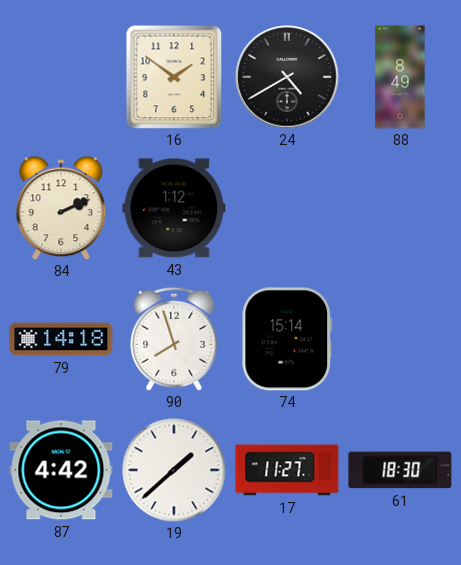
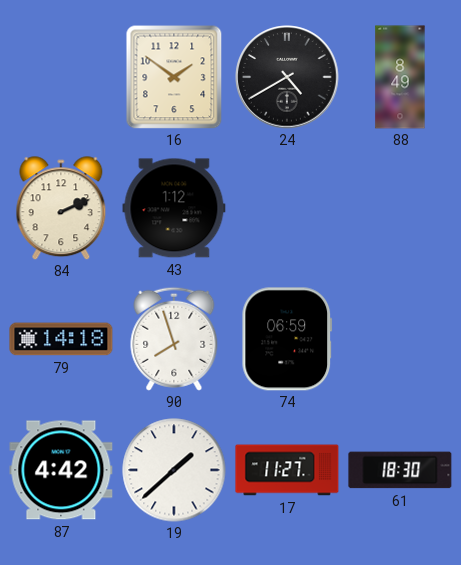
74: 15:14 -> 06:59
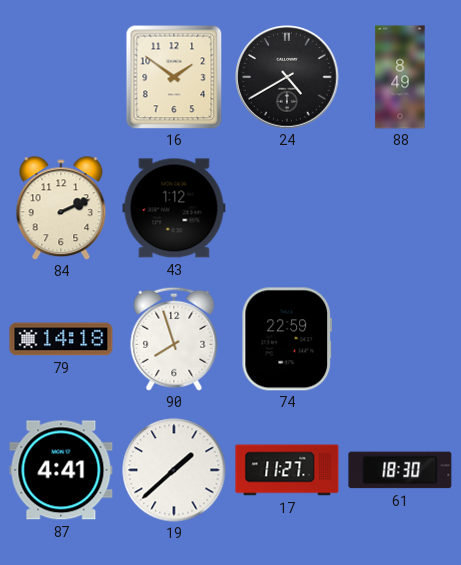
74: 06:59 -> 22:59
87: 4:42 -> 4:41
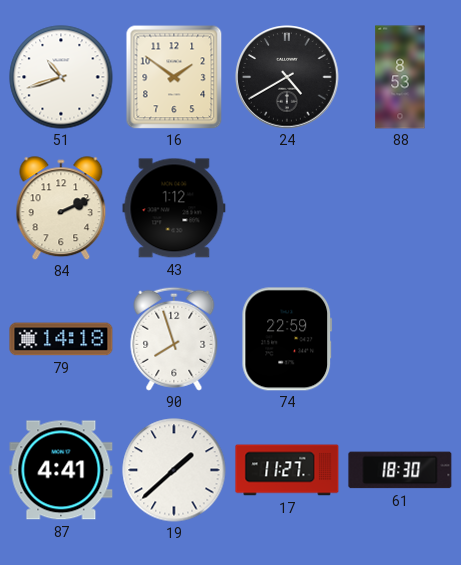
51: none -> 10:42
88: 8:49 -> 8:53
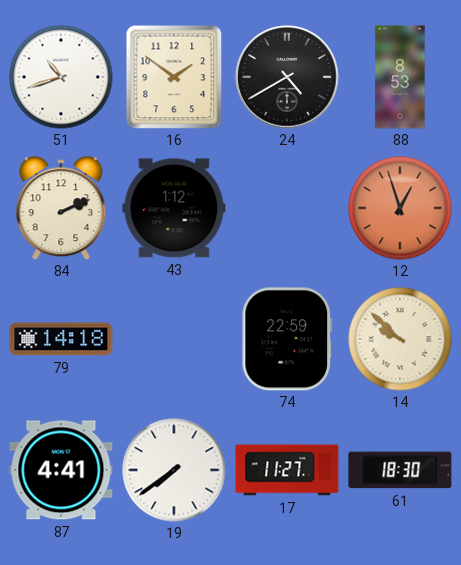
12: none -> 12:57
90: 7:57 -> none
14: none -> 9:52
19: 1:38 -> 7:39
